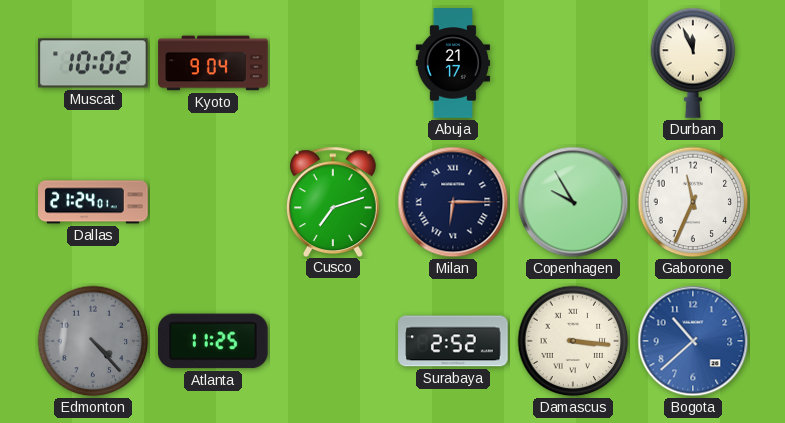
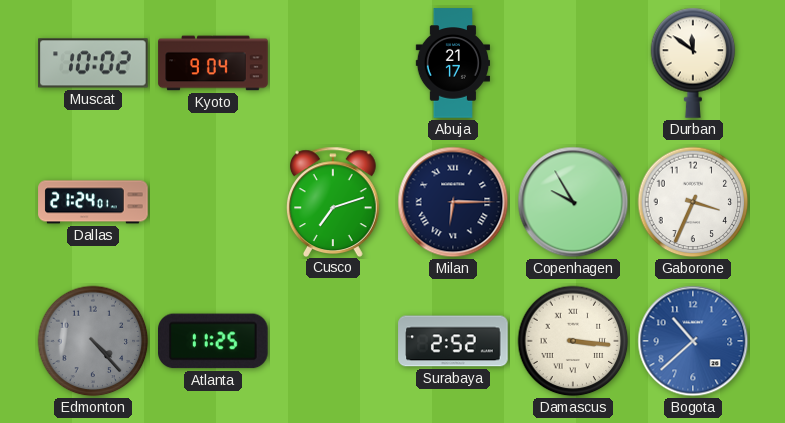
Durban: 11:56 -> 11:51
Gaborone: 11:34 -> 3:34
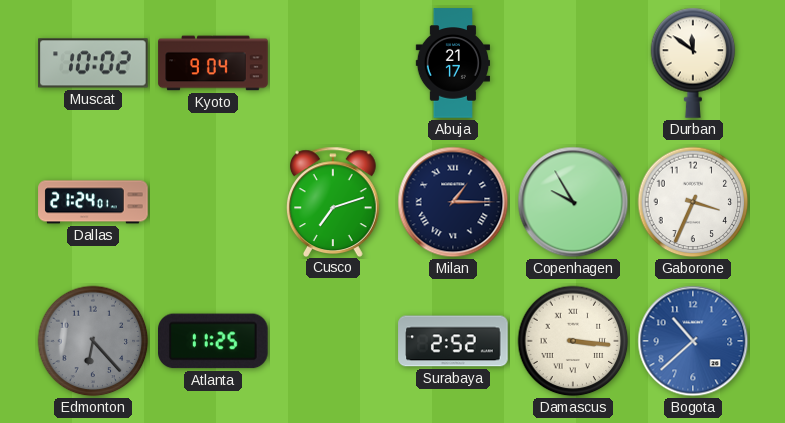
Milan: 6:15 -> 1:15
Edmonton: 4:23 -> 6:23
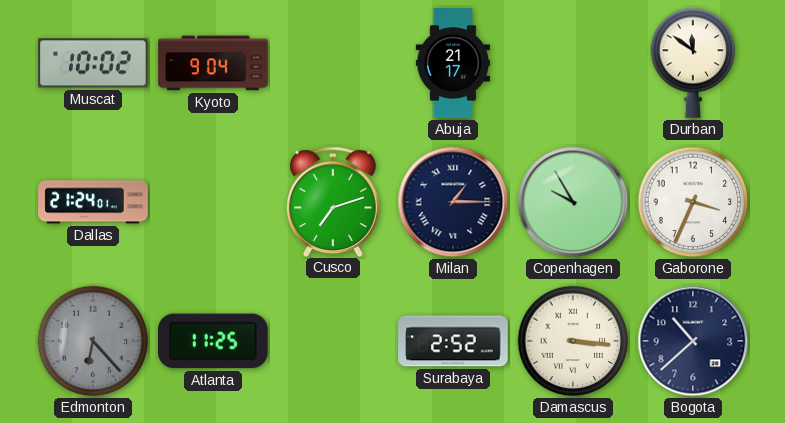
Bogota dial: blue -> navy
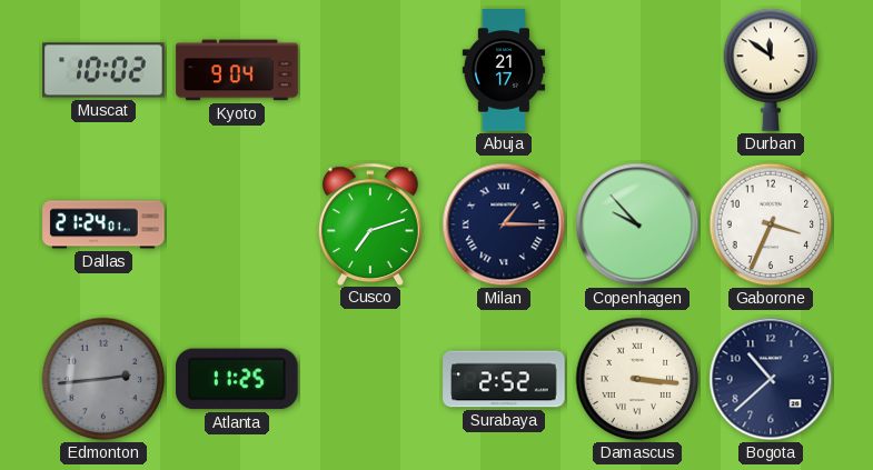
Copenhagen: 9:55 -> 9:53
Edmonton: 6:23 -> 2:44
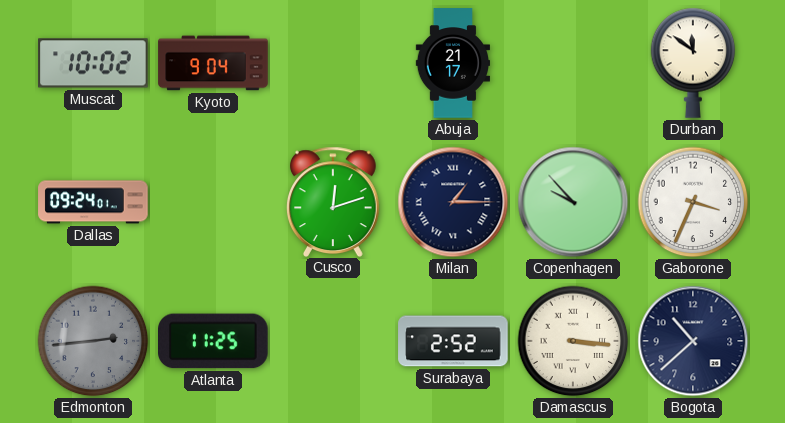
Dallas: 21:24 -> 09:24
Cusco: 7:12 -> 12:12
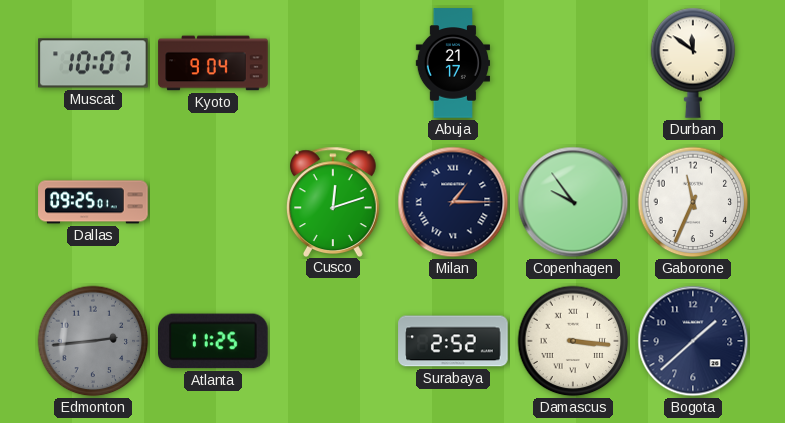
Muscat: 10:02 -> 10:07
Dallas: 09:24 -> 09:25
Copenhagen: 9:53 -> 9:54
Gaborone: 3:34 -> 11:34
Bogota: 10:38 -> 1:38
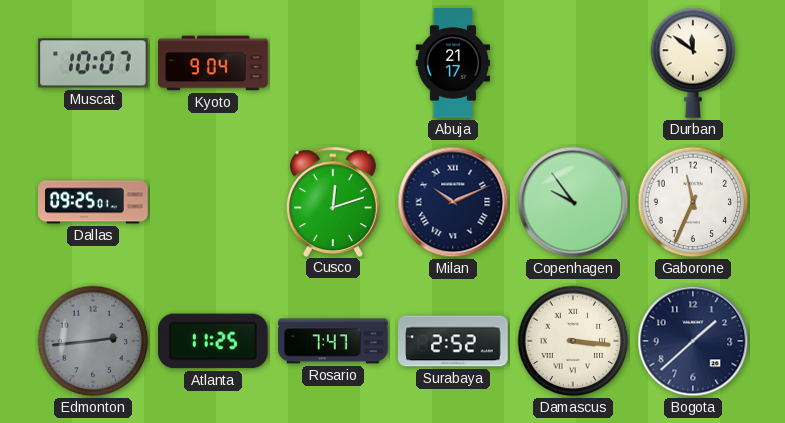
Milan: 1:15 -> 10:11
Rosario: none -> 7:47
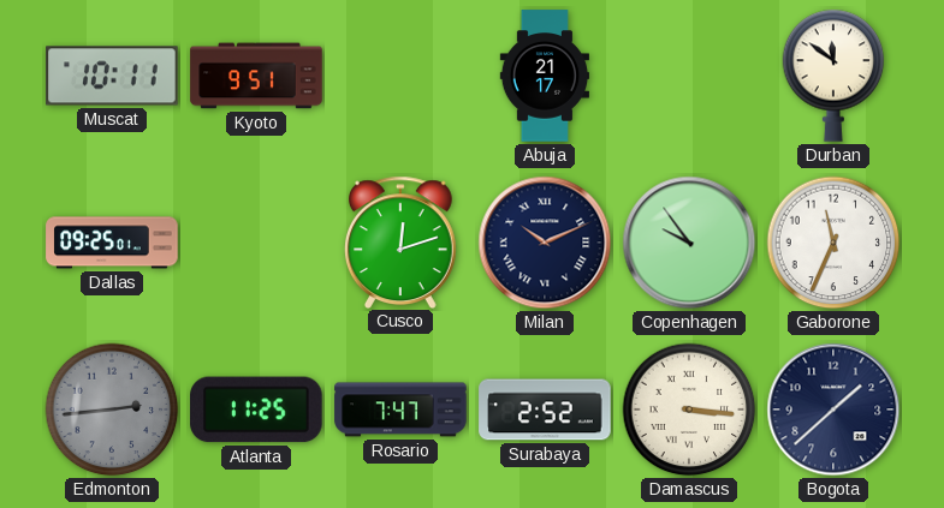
Muscat: 10:07 -> 10:11
Kyoto: 9:04 -> 9:51
